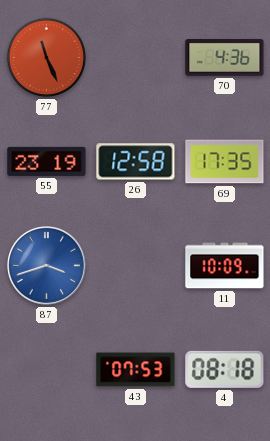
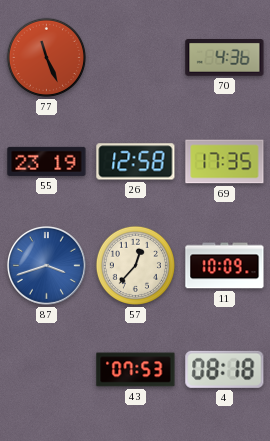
57: none -> 12:37
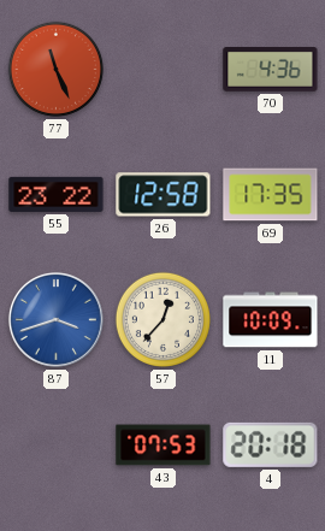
55: 23:19 -> 23:22
4: 08:18 -> 20:18
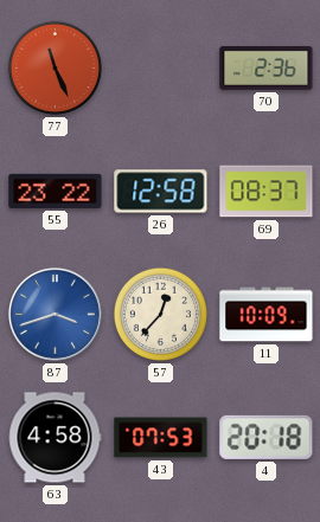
70: 4:36 -> 2:36
69: 17:35 -> 08:37
63: none -> 4:58
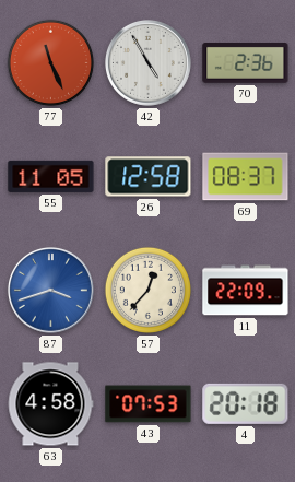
42: none -> 4:55
55: 23:22 -> 11:05
11: 10:09 -> 22:09
